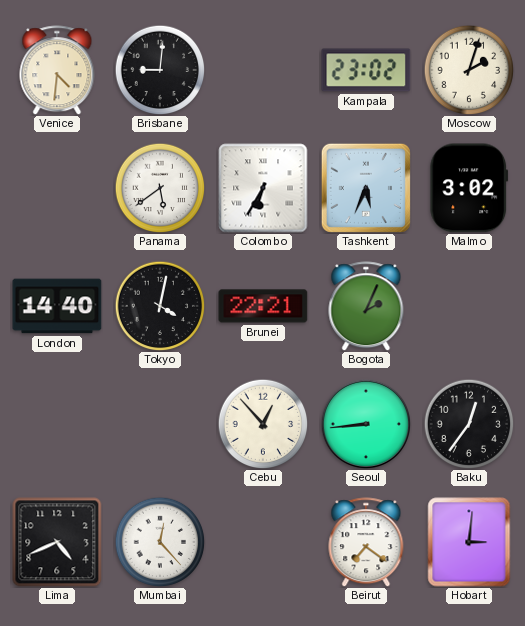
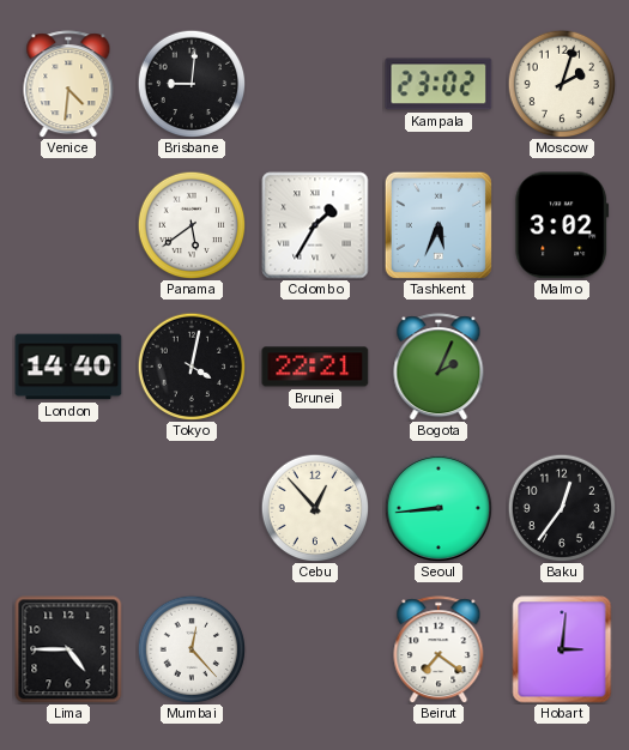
Colombo: 6:35 -> 1:35
Lima: 4:41 -> 4:45
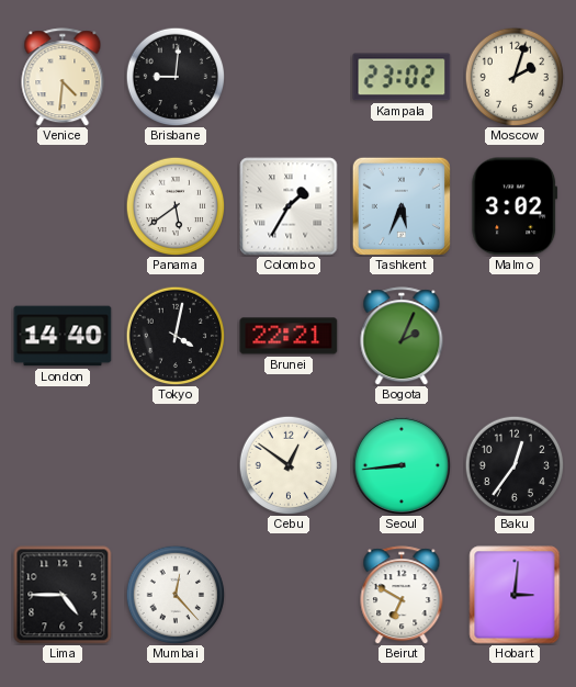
Cebu: 12:53 -> 12:51
Beirut: 7:21 -> 6:50
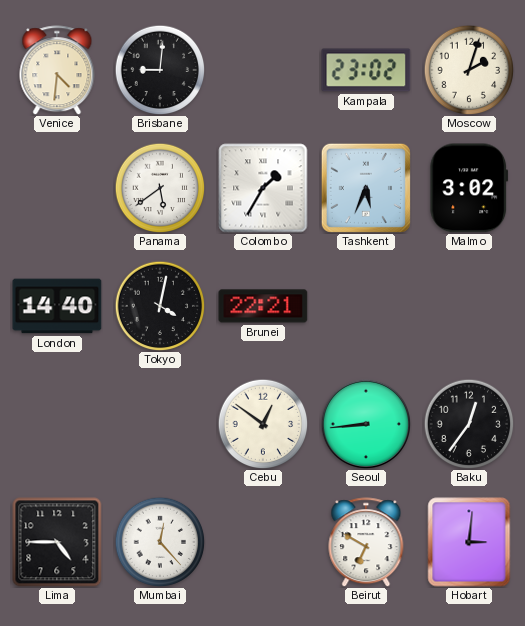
Bogota: 2:04 -> none
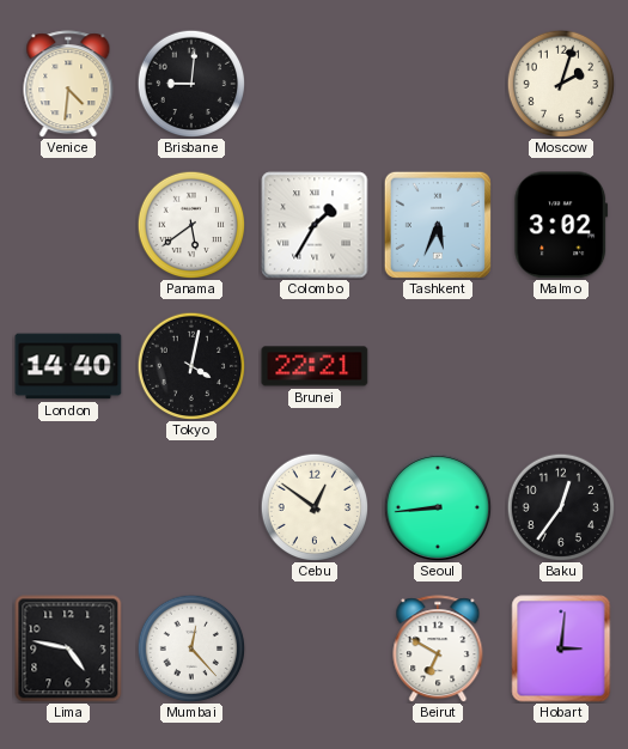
Kampala: 23:02 -> none
Lima: 4:45 -> 4:47
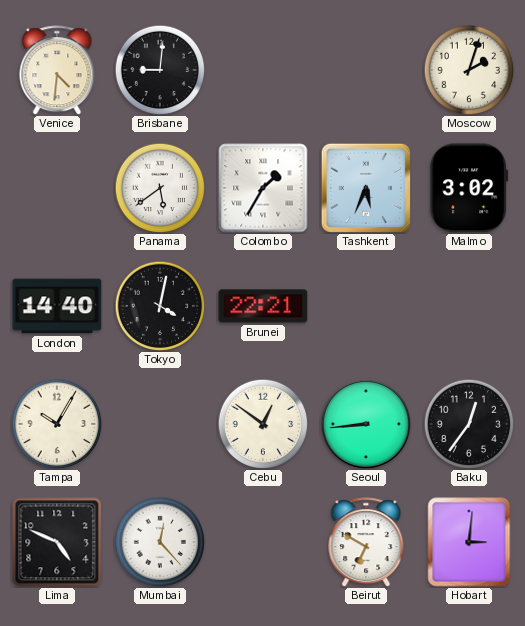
Tampa: none -> 10:05
Lima: 4:47 -> 4:49
